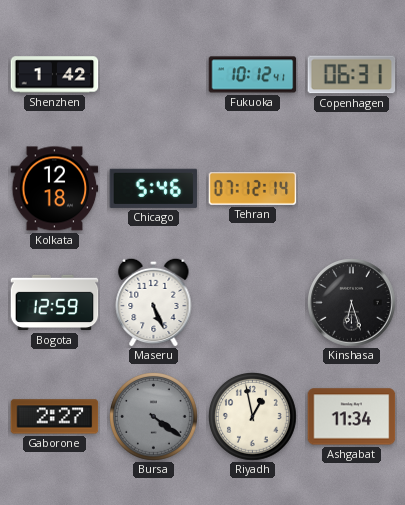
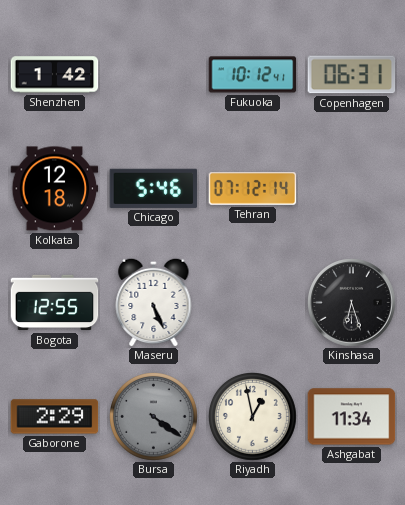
Bogota: 12:59 -> 12:55
Gaborone: 2:27 -> 2:29
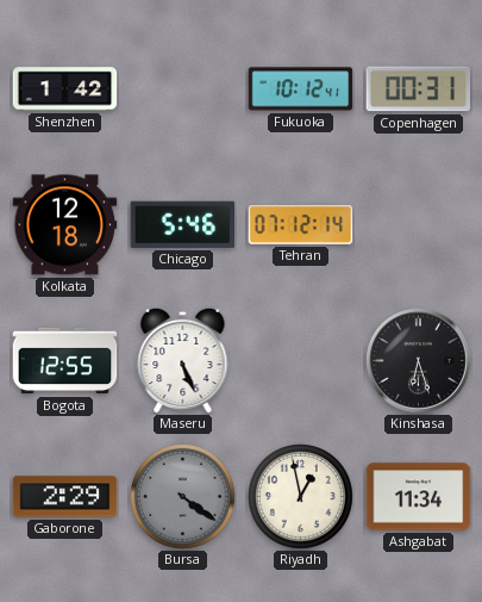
Copenhagen: 06:31 -> 00:31
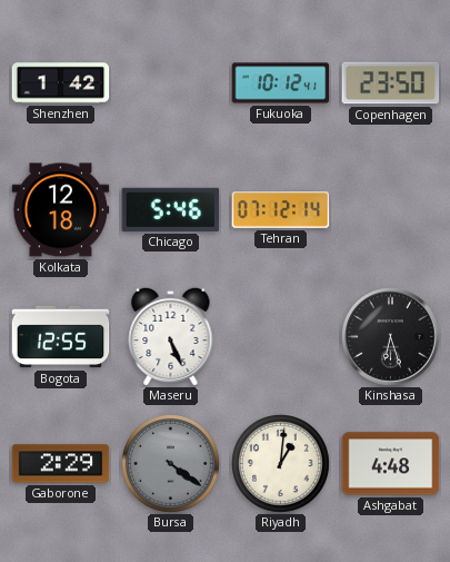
Copenhagen: 00:31 -> 23:50
Riyadh: 12:58 -> 1:01
Ashgabat: 11:34 -> 4:48
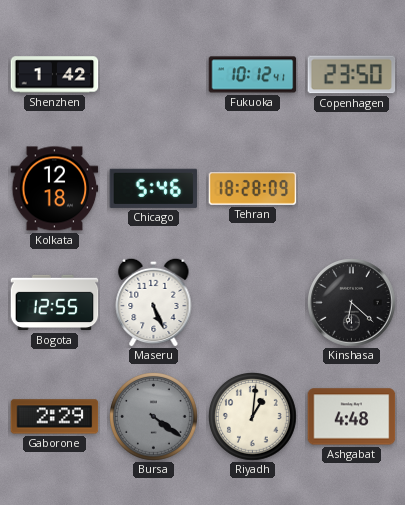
Tehran: 07:12 -> 18:28
Kinshasa: 6:27 -> 6:22
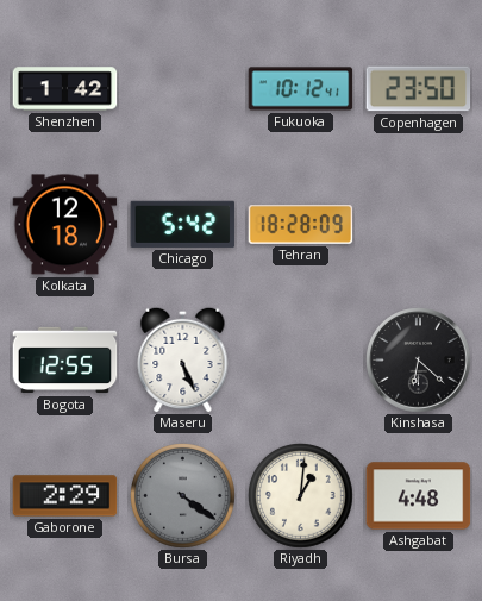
Chicago: 5:46 -> 5:42
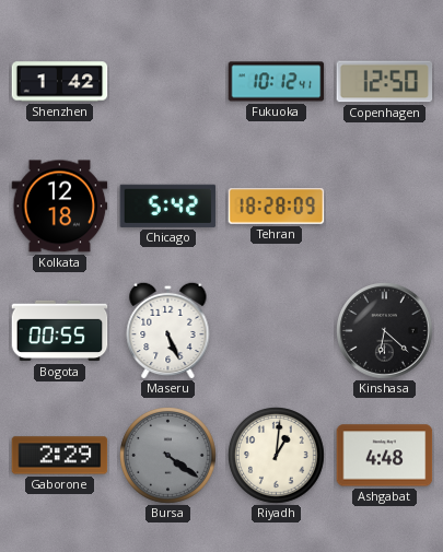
Copenhagen: 23:50 -> 12:50
Bogota: 12:55 -> 00:55
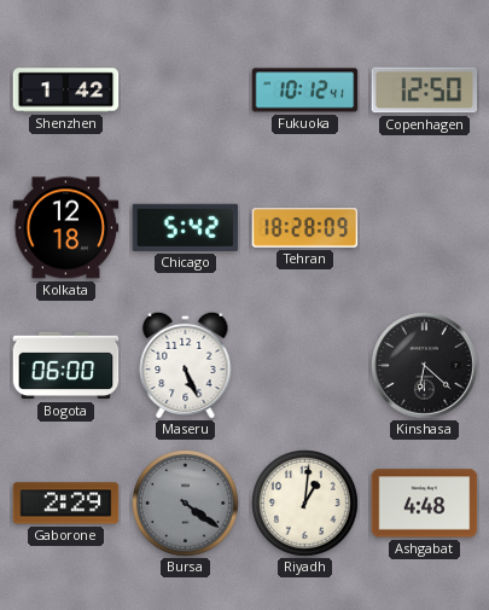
Bogota: 00:55 -> 06:00
